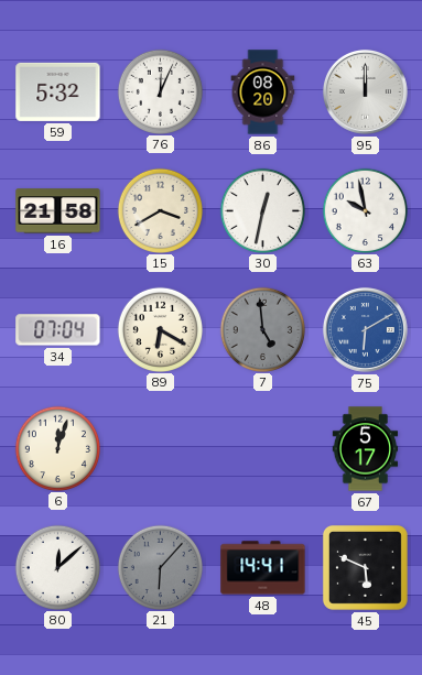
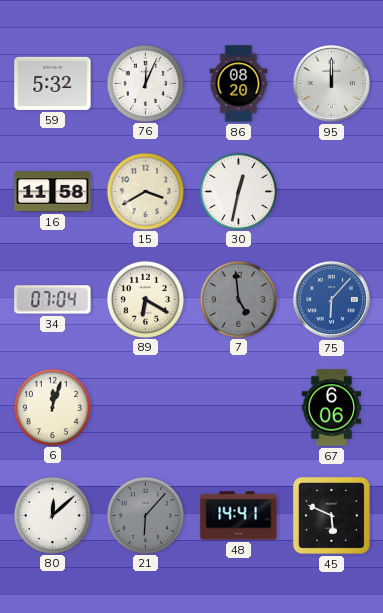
16: 21:58 -> 11:58
63: 9:58 -> none
75: 6:10 -> 6:07
67: 5:17 -> 6:06
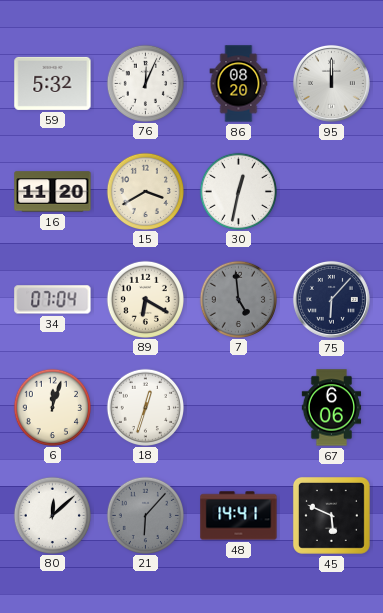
16: 11:58 -> 11:20
75 dial: blue -> navy
18: none -> 12:33
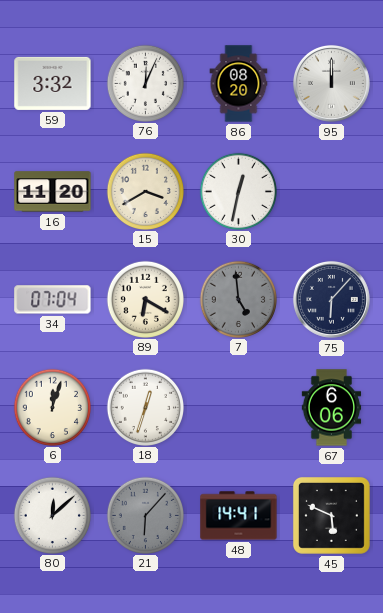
59: 5:32 -> 3:32
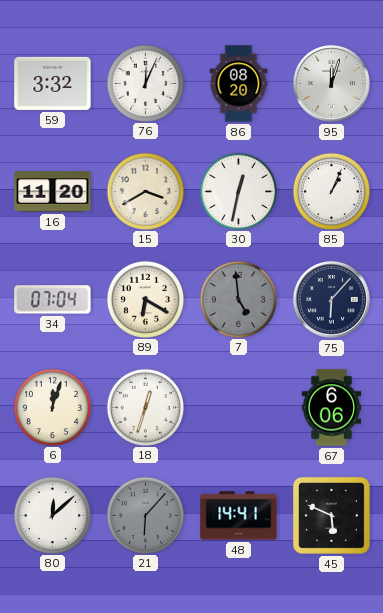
95: 12:00 -> 12:03
85: none -> 1:04
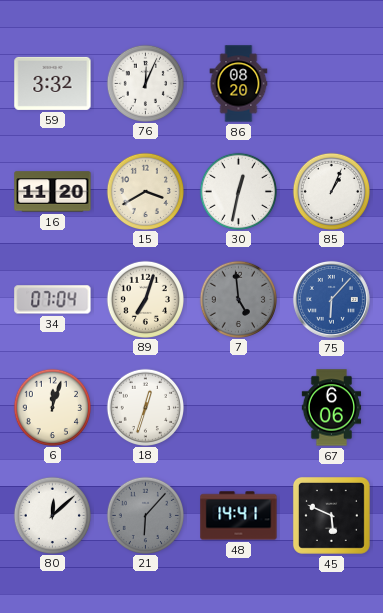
95: 12:03 -> none
89: 6:20 -> 7:03
75 dial: navy -> blue
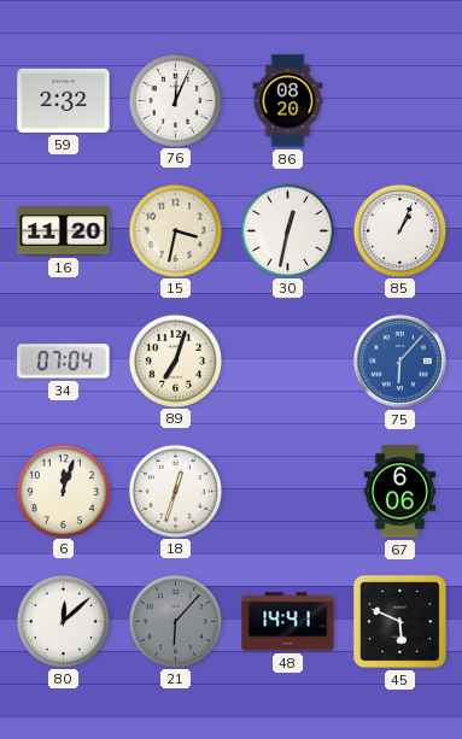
59: 3:32 -> 2:32
15: 3:40 -> 3:32
7: 4:59 -> none
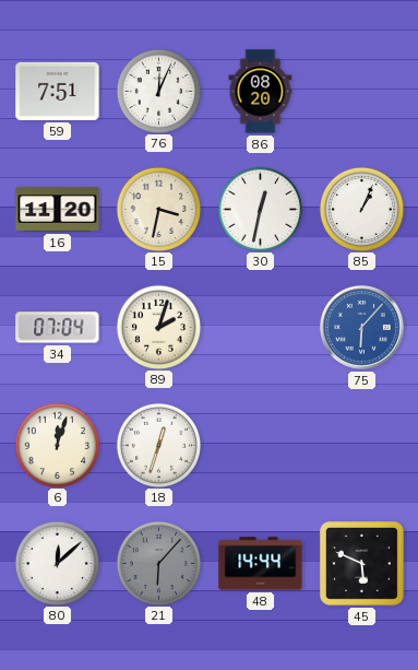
59: 2:32 -> 7:51
89: 7:03 -> 2:03
67: 6:06 -> none
48: 14:41 -> 14:44
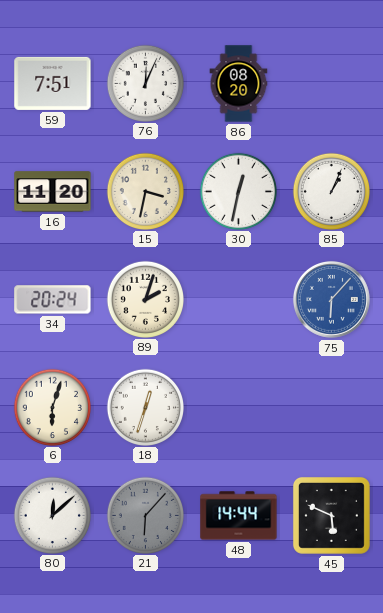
34: 07:04 -> 20:24
6: 12:03 -> 6:03
